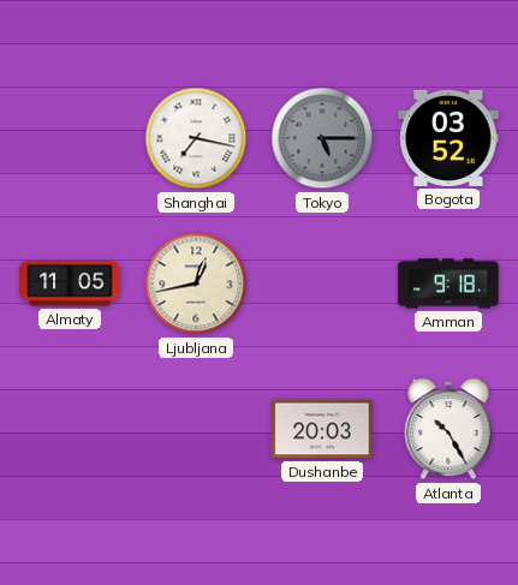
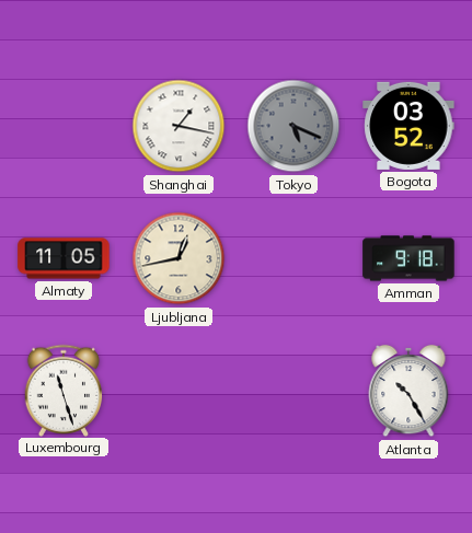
Shanghai: 7:17 -> 1:17
Tokyo: 5:15 -> 5:19
Luxembourg: none -> 11:27
Dushanbe: 20:03 -> none
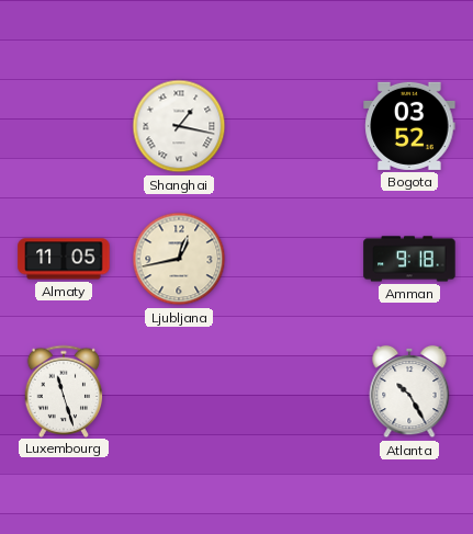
Tokyo: 5:19 -> none
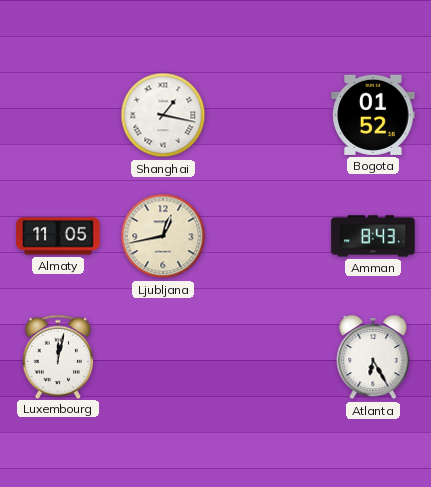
Bogota: 03:52 -> 01:52
Amman: 9:18 -> 8:43
Luxembourg: 11:27 -> 12:02
Atlanta: 10:25 -> 6:25
